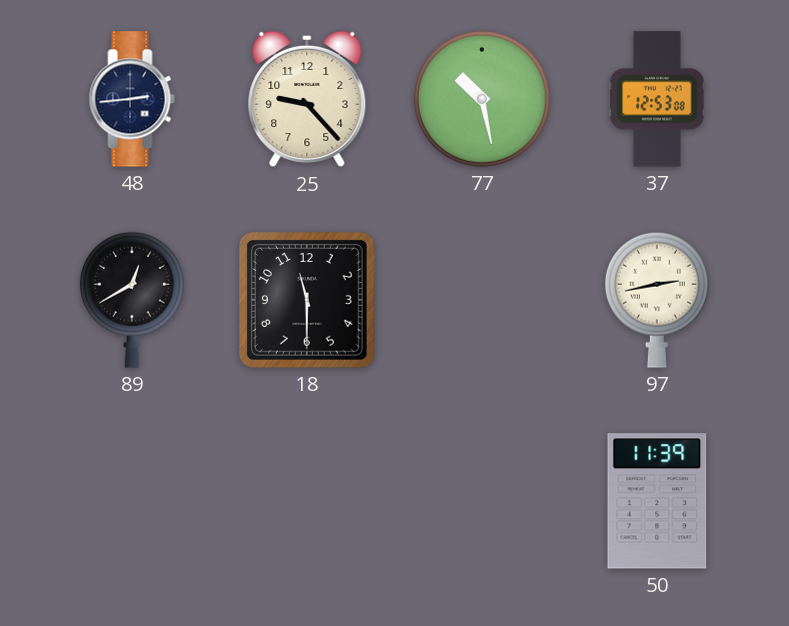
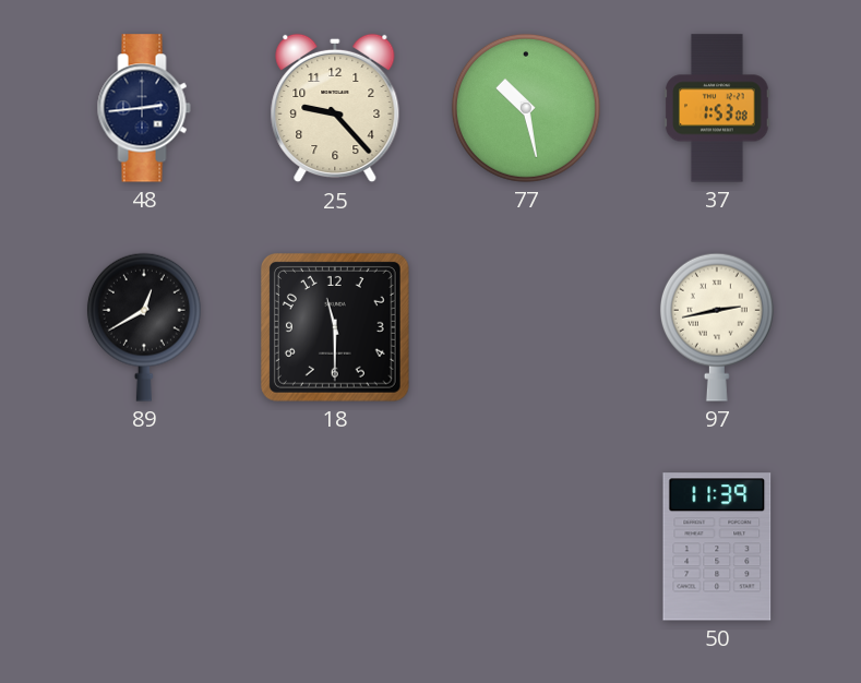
37: 12:53 -> 1:53
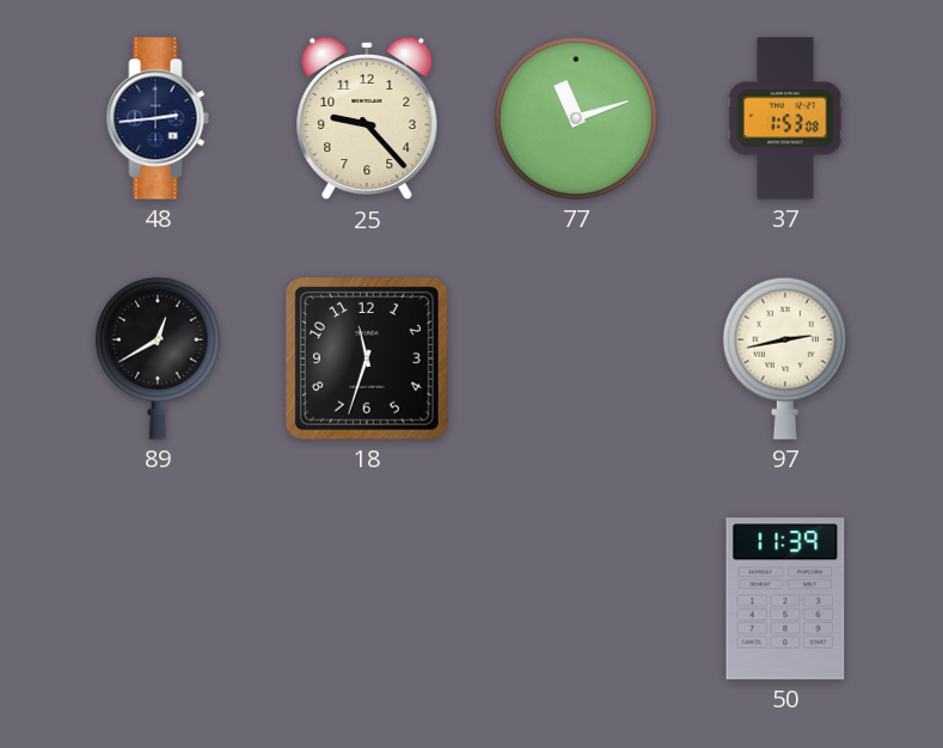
77: 10:28 -> 11:12
18: 11:30 -> 11:33
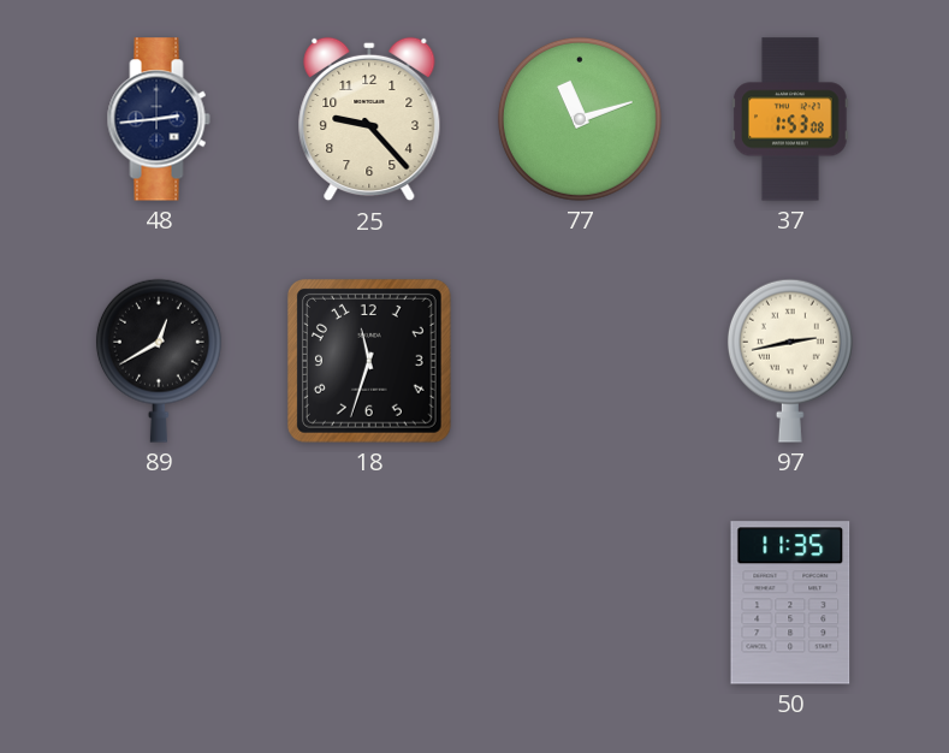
50: 11:39 -> 11:35
